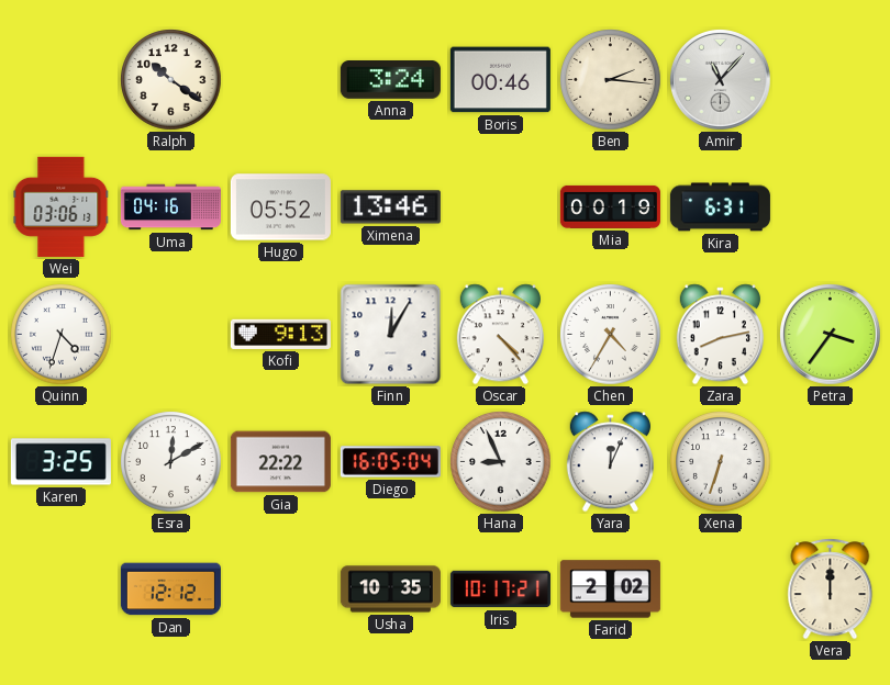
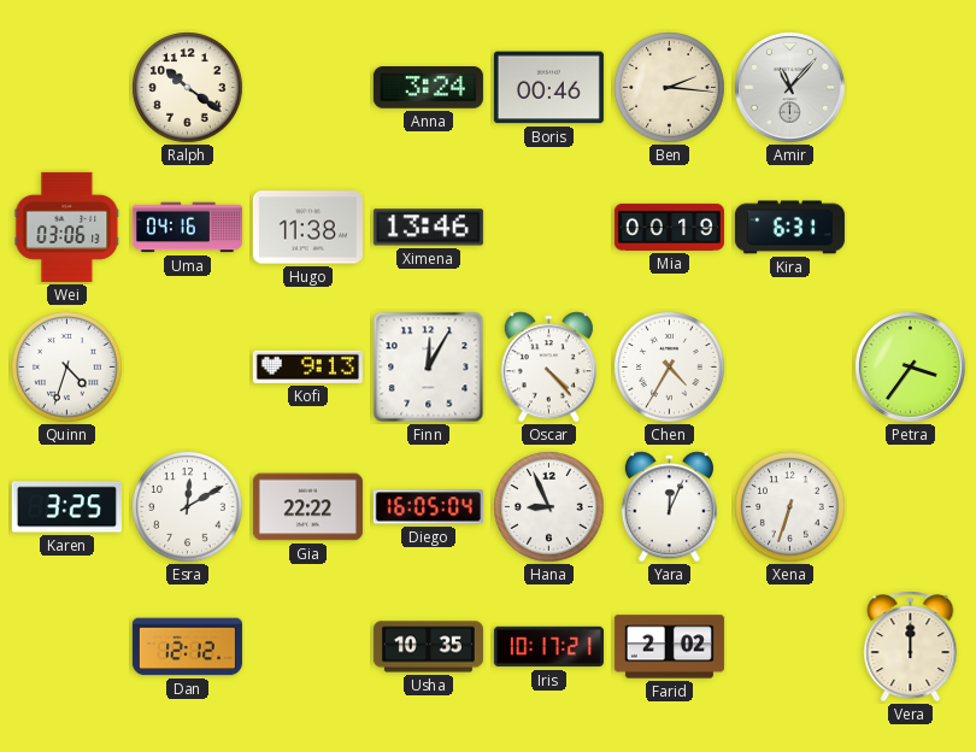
Hugo: 05:52 -> 11:38
Zara: 8:13 -> none
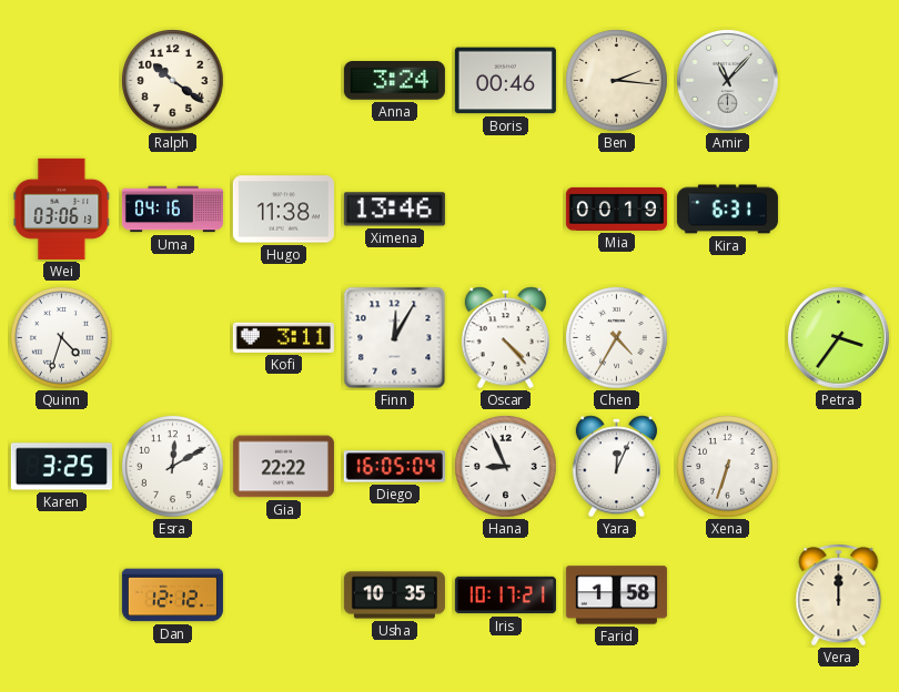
Kofi: 9:13 -> 3:11
Farid: 2:02 -> 1:58
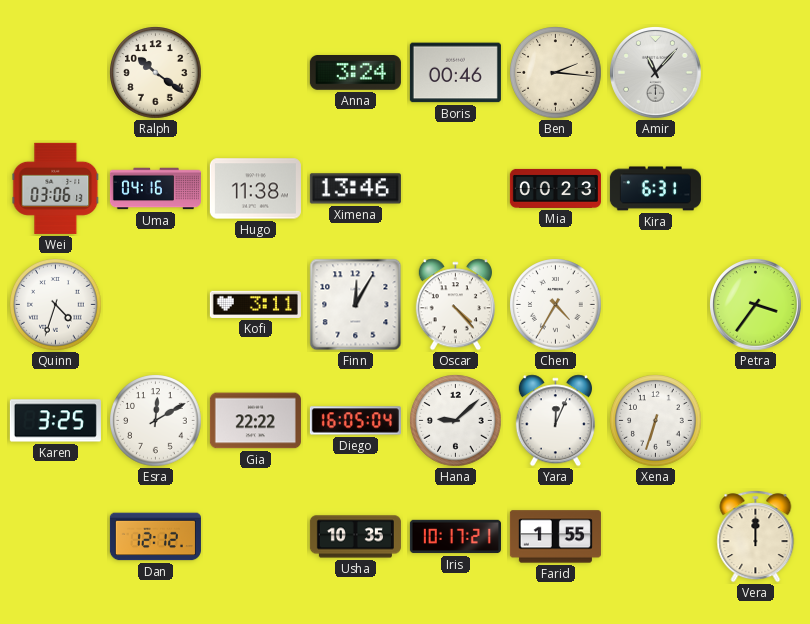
Mia: 00:19 -> 00:23
Hana: 8:56 -> 9:08
Farid: 1:58 -> 1:55
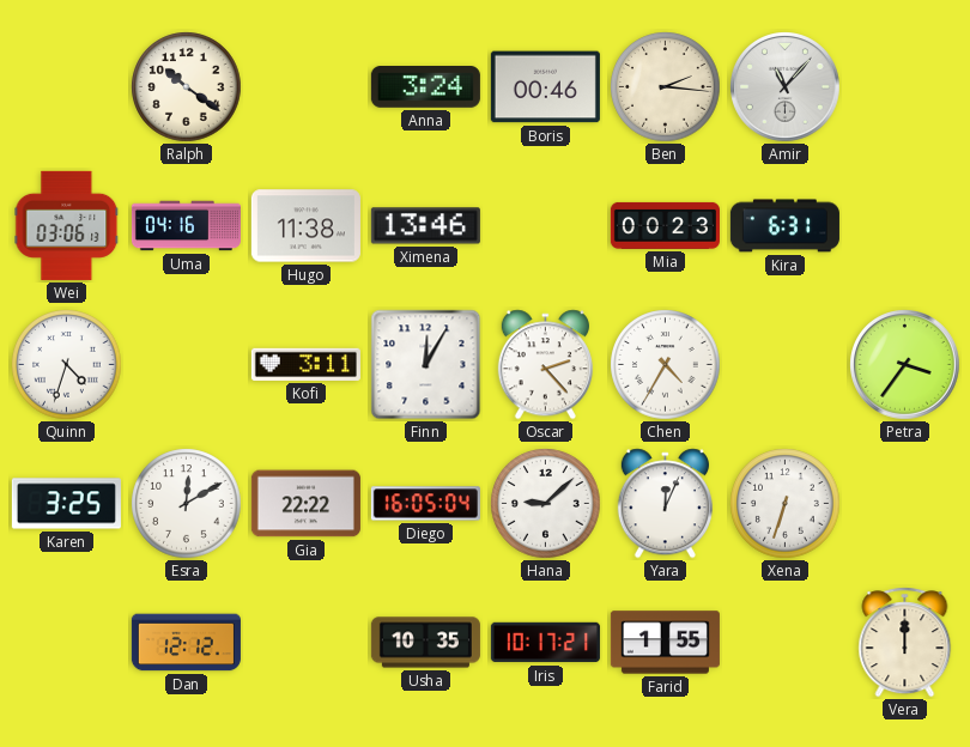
Oscar: 4:23 -> 2:23
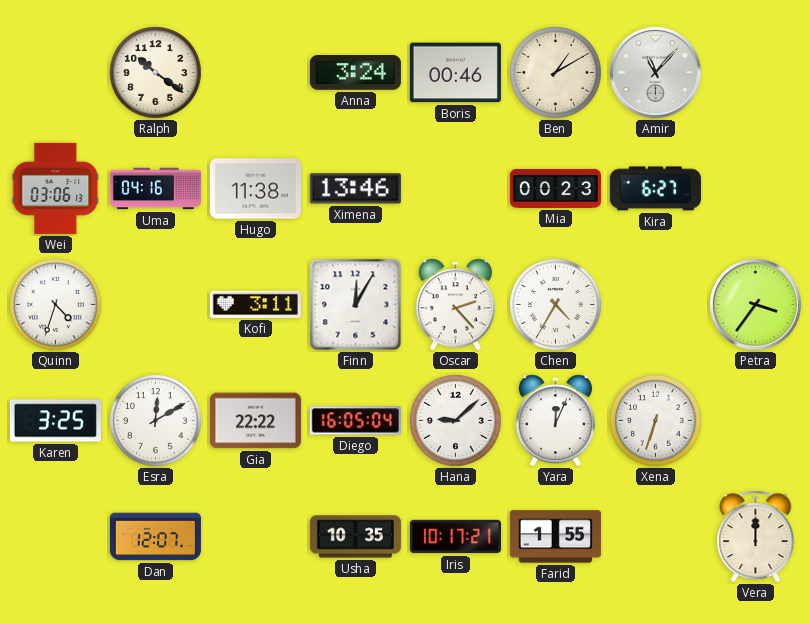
Ben: 2:16 -> 1:10
Kira: 6:31 -> 6:27
Dan: 12:12 -> 12:07
